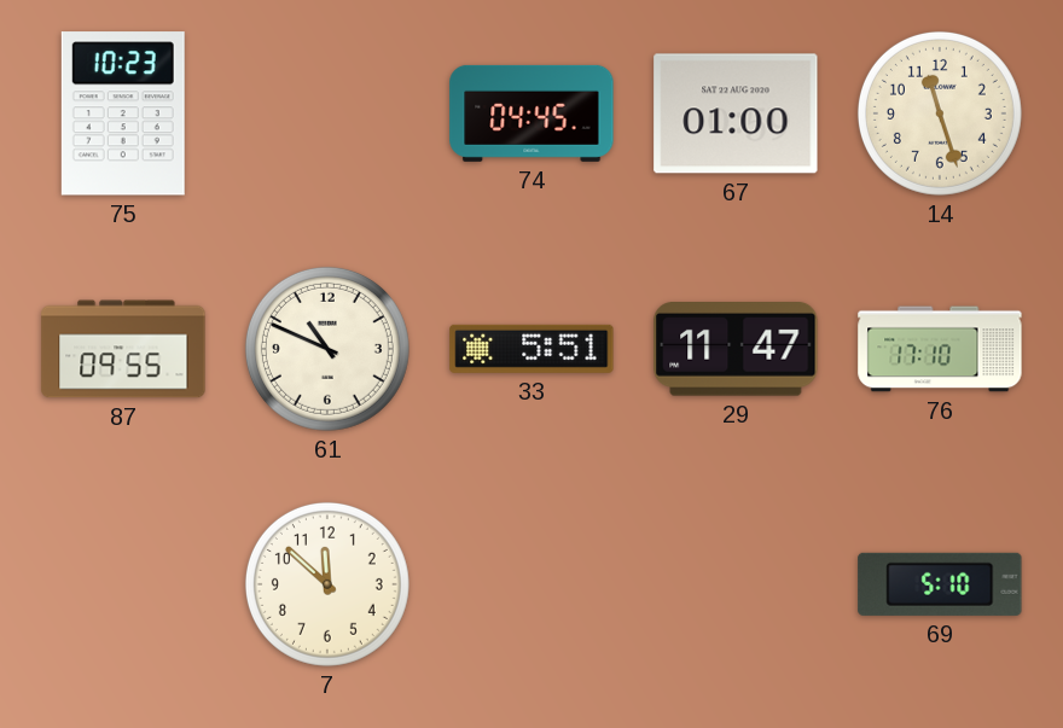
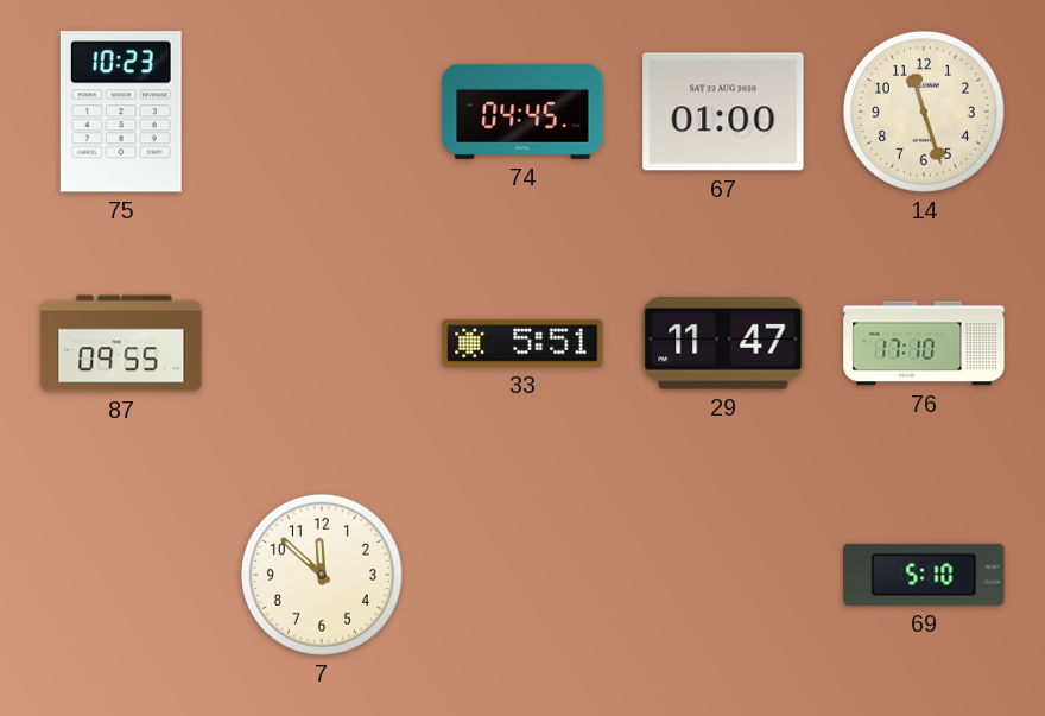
61: 10:49 -> none
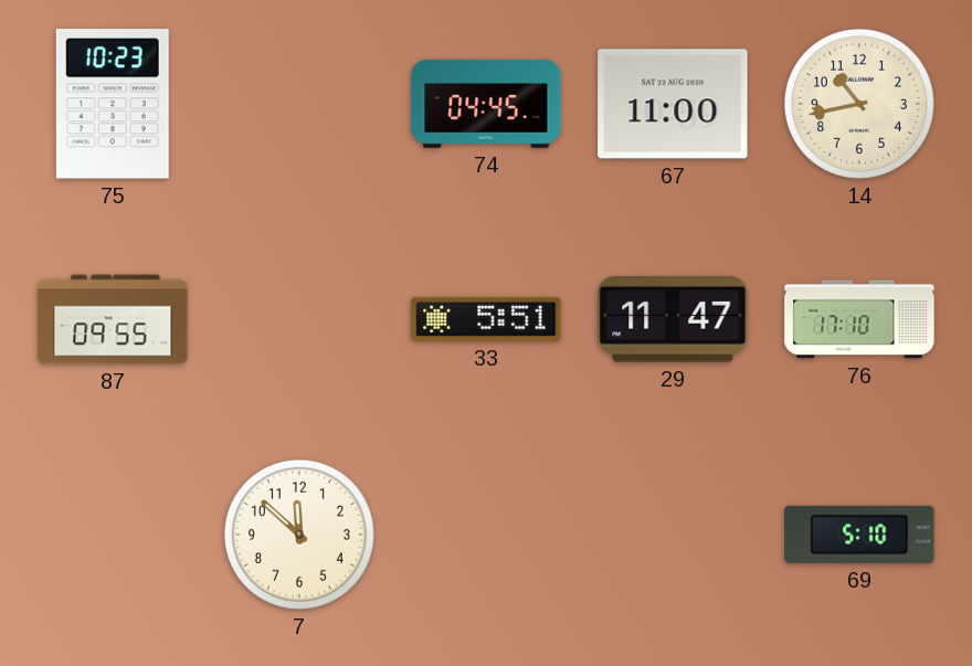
67: 01:00 -> 11:00
14: 11:27 -> 10:43
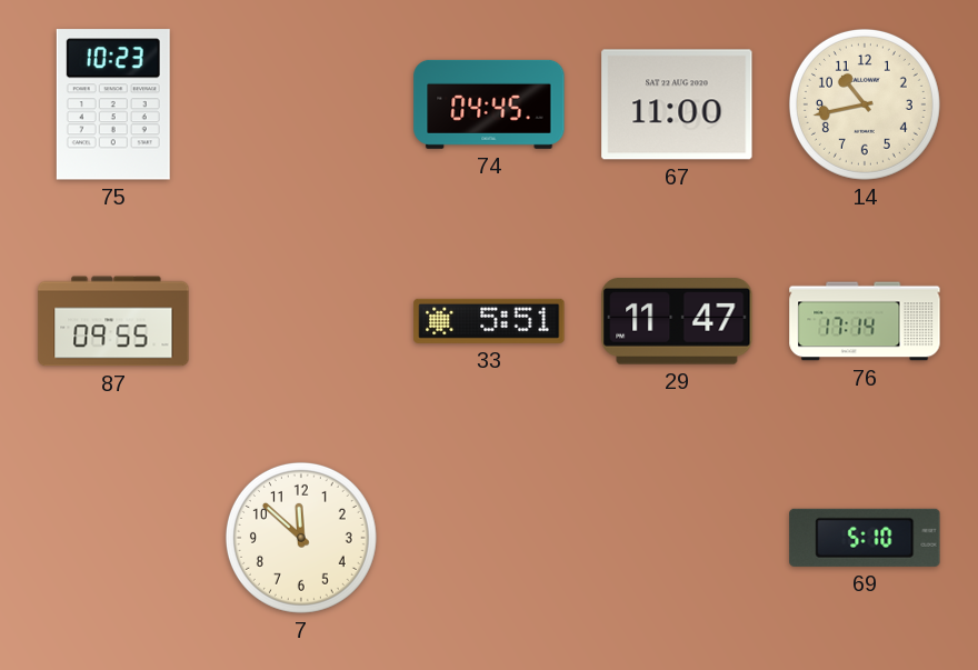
76: 17:10 -> 17:14
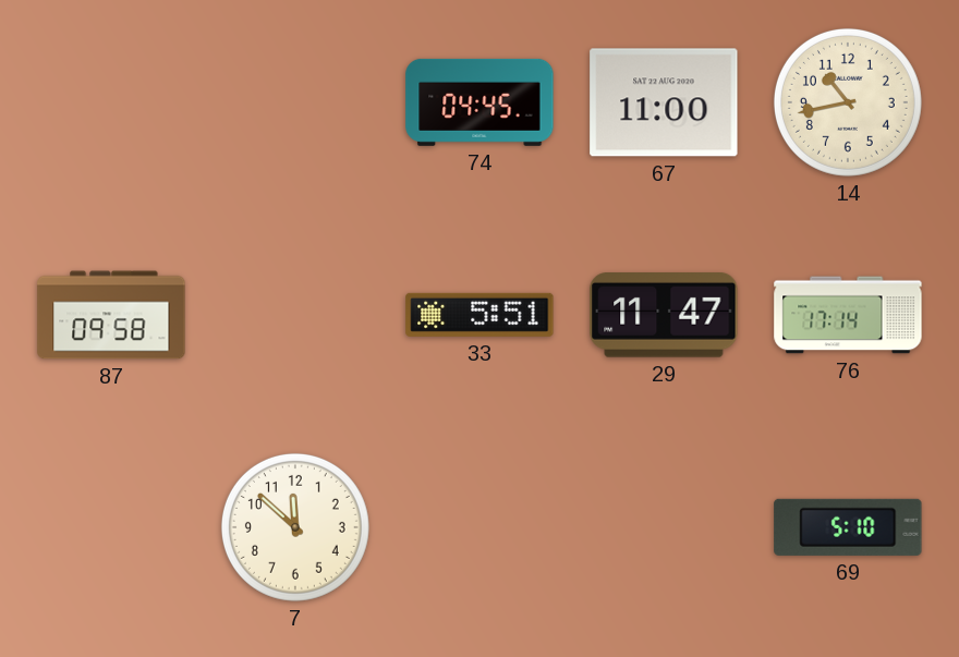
75: 10:23 -> none
87: 09:55 -> 09:58
